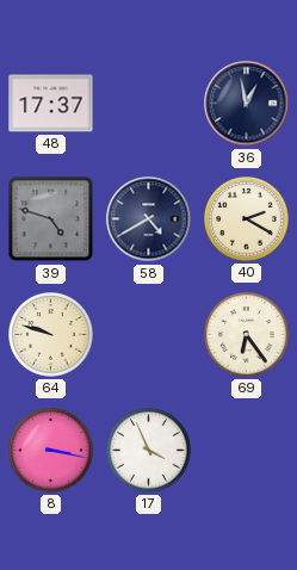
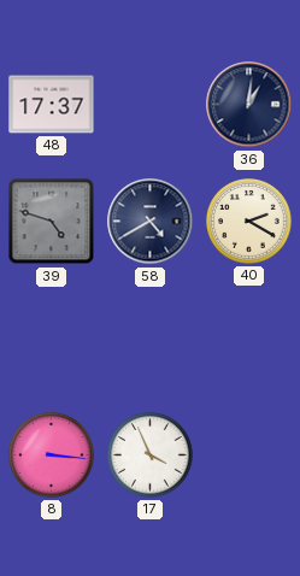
36: 12:58 -> 1:01
64: 9:48 -> none
69: 6:24 -> none
8: 3:17 -> 3:16
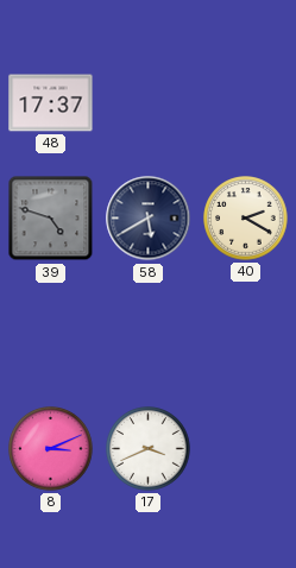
36: 1:01 -> none
58: 4:40 -> 5:40
8: 3:16 -> 3:11
17: 3:56 -> 3:41
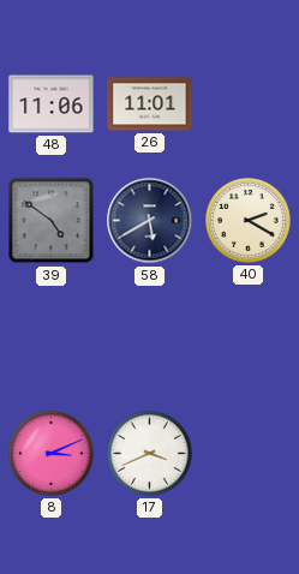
48: 17:37 -> 11:06
26: none -> 11:01
39: 4:48 -> 4:51
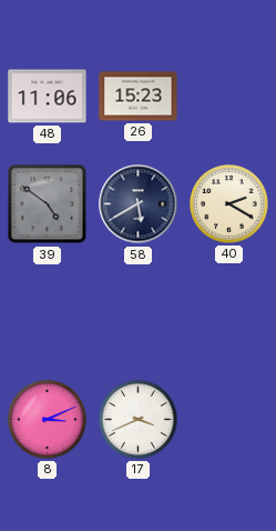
26: 11:01 -> 15:23
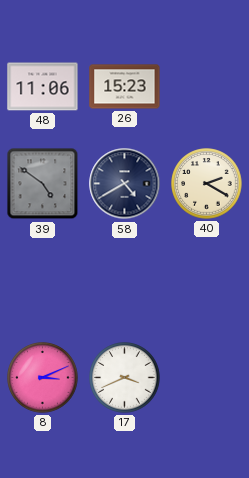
58: 5:40 -> 4:40
